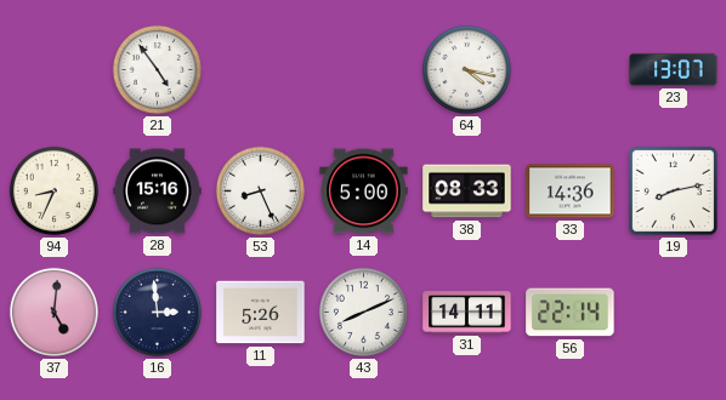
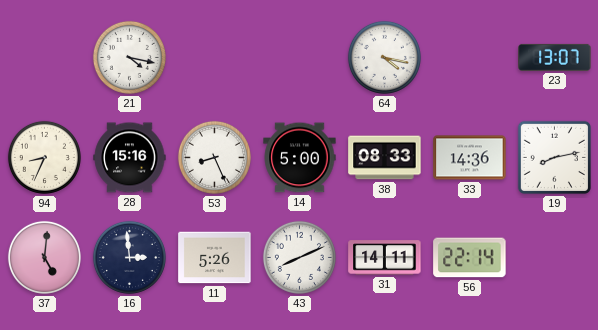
21: 4:54 -> 4:17
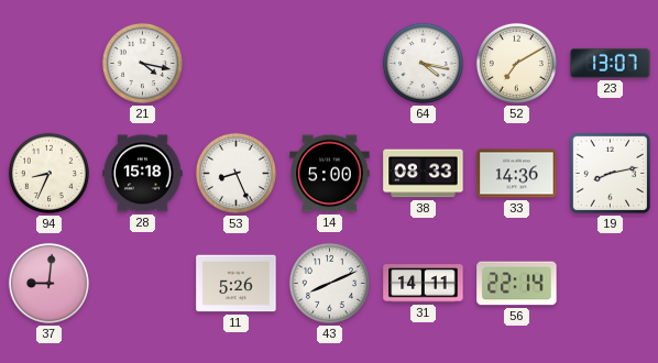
52: none -> 7:10
28: 15:16 -> 15:18
37: 5:01 -> 9:01
16: 2:59 -> none
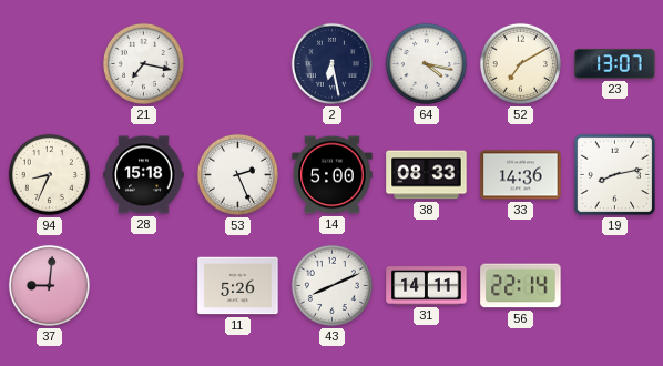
21: 4:17 -> 7:17
2: none -> 6:28
53: 8:26 -> 2:26
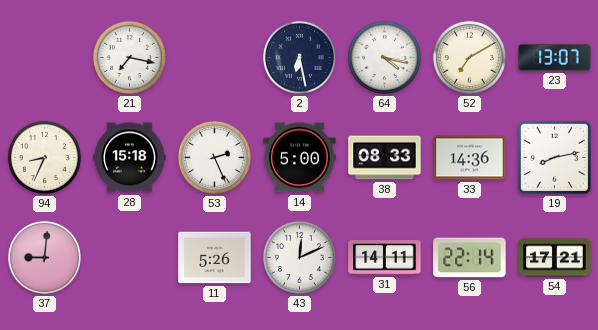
43: 8:11 -> 12:11
54: none -> 17:21
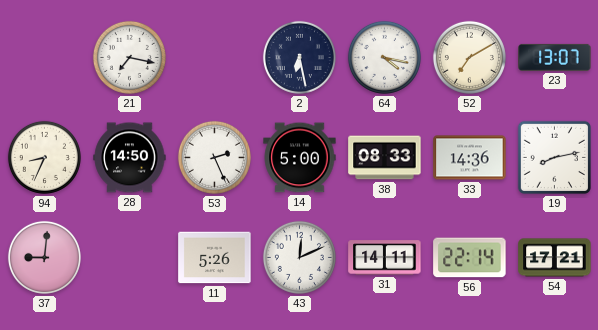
28: 15:18 -> 14:50
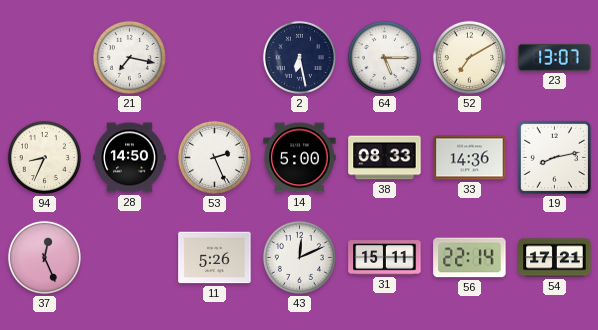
64: 4:17 -> 5:15
37: 9:01 -> 12:26
31: 14:11 -> 15:11
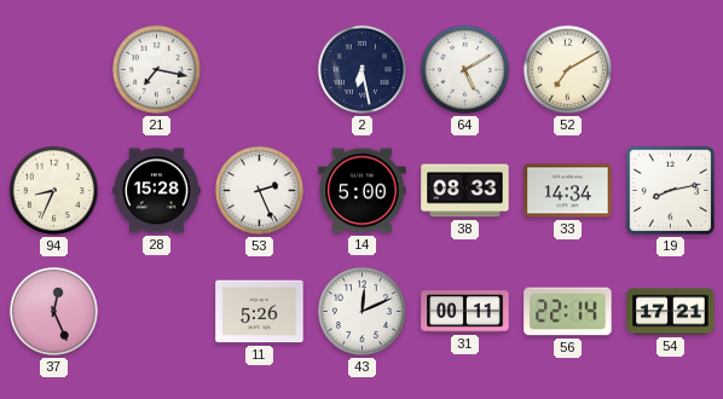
64: 5:15 -> 5:10
23: 13:07 -> none
28: 14:50 -> 15:28
33: 14:36 -> 14:34
31: 15:11 -> 00:11
